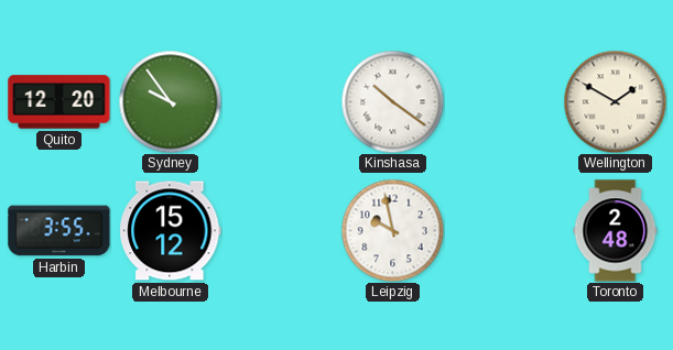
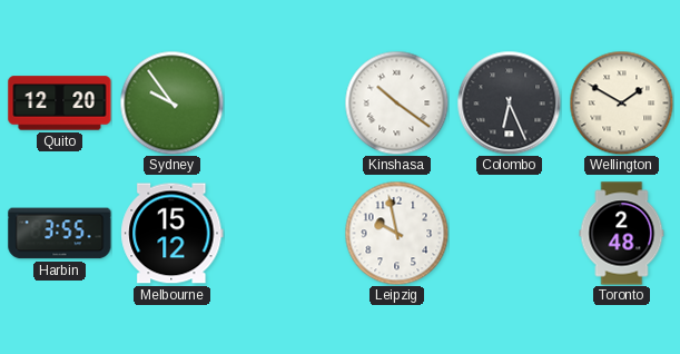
Colombo: none -> 6:26
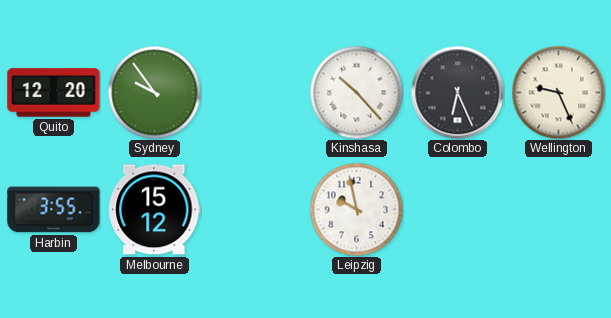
Kinshasa: 10:21 -> 10:23
Wellington: 1:50 -> 9:26
Toronto: 2:48 -> none
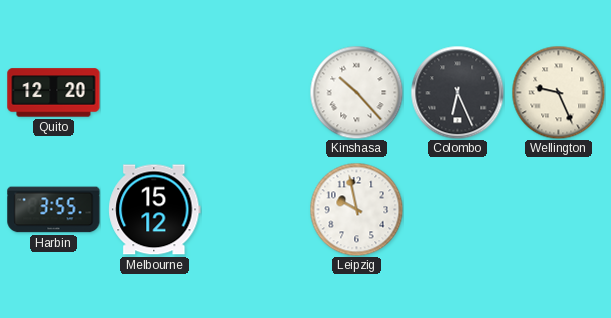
Sydney: 9:54 -> none
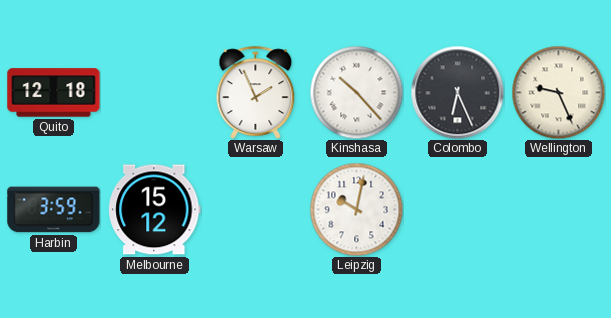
Quito: 12:20 -> 12:18
Warsaw: none -> 1:56
Harbin: 3:55 -> 3:59
Leipzig: 9:58 -> 10:02
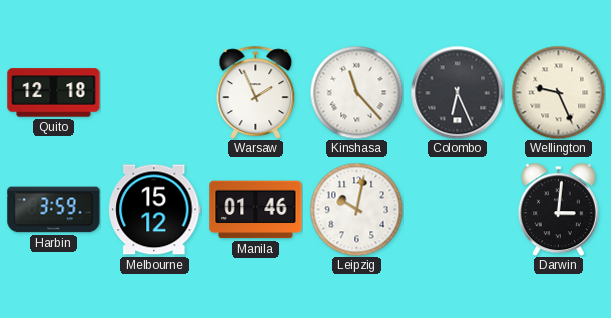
Kinshasa: 10:23 -> 11:23
Manila: none -> 01:46
Darwin: none -> 3:01
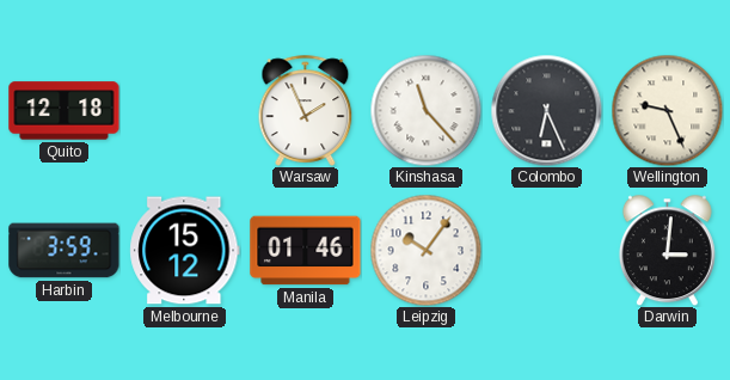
Leipzig: 10:02 -> 10:06
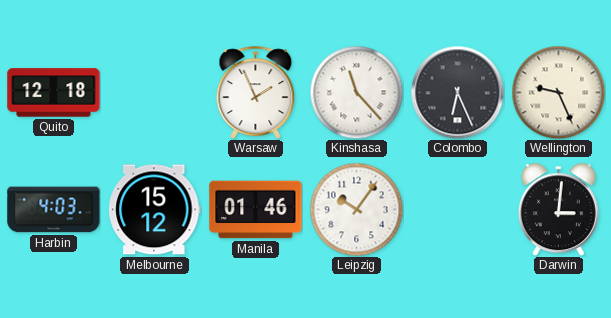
Harbin: 3:59 -> 4:03
